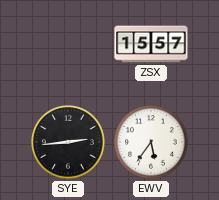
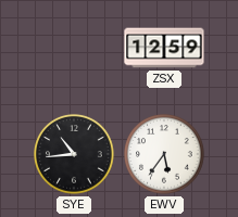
ZSX: 15:57 -> 12:59
SYE: 2:44 -> 10:44
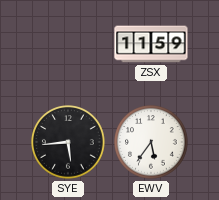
ZSX: 12:59 -> 11:59
SYE: 10:44 -> 5:44
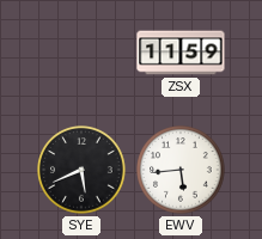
SYE: 5:44 -> 5:41
EWV: 5:36 -> 5:44
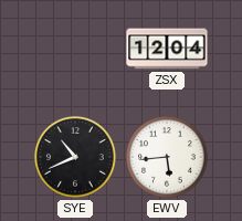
ZSX: 11:59 -> 12:04
SYE: 5:41 -> 10:41
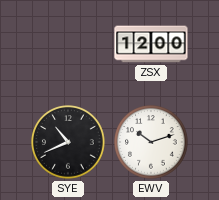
ZSX: 12:04 -> 12:00
EWV: 5:44 -> 10:12
